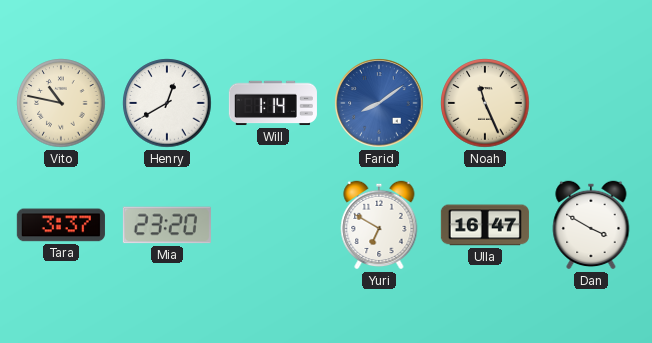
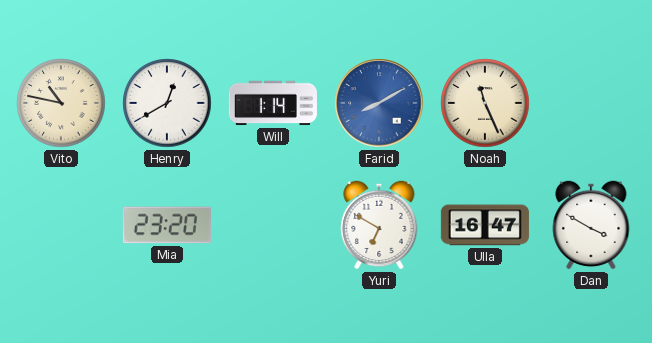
Farid: 8:09 -> 8:10
Tara: 3:37 -> none
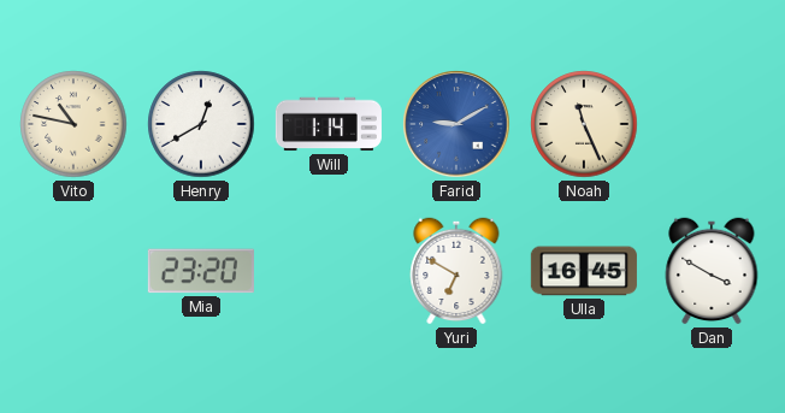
Farid: 8:10 -> 9:10
Ulla: 16:47 -> 16:45
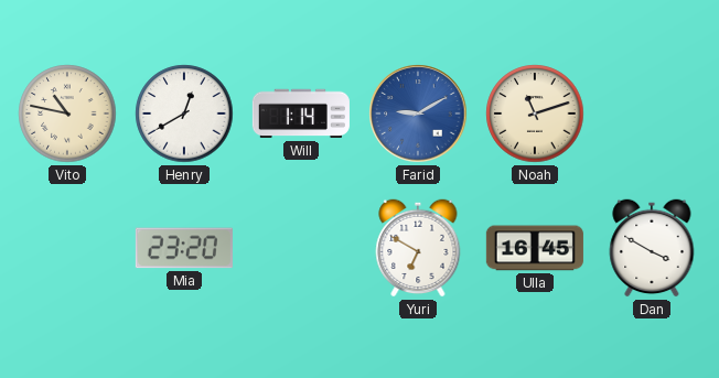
Noah: 11:26 -> 11:12
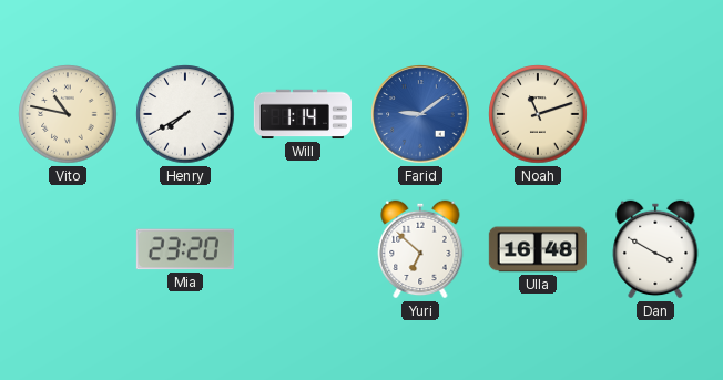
Henry: 12:40 -> 7:40
Farid: 9:10 -> 9:09
Yuri: 6:50 -> 6:52
Ulla: 16:45 -> 16:48
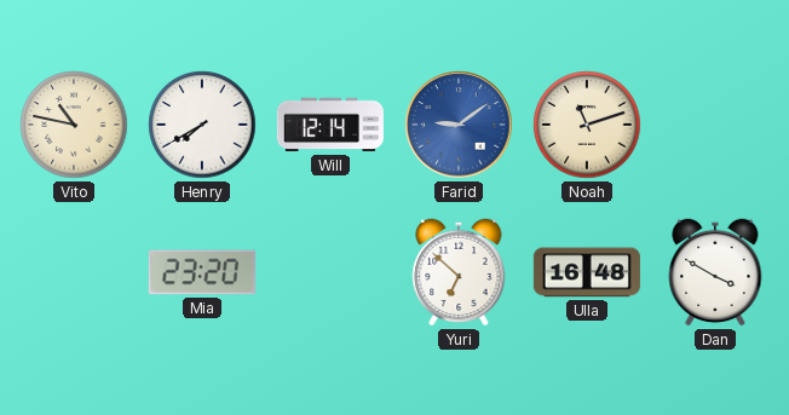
Will: 1:14 -> 12:14
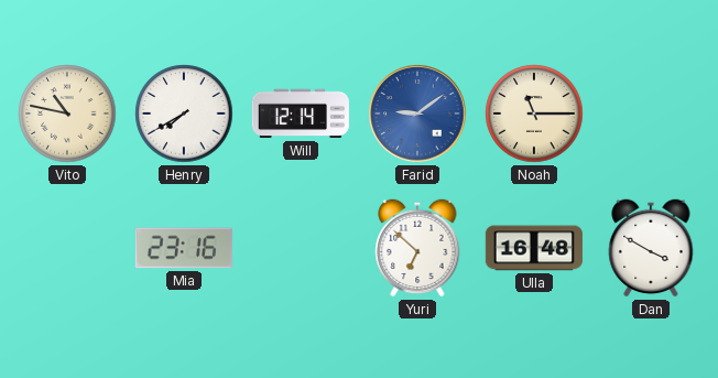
Noah: 11:12 -> 11:15
Mia: 23:20 -> 23:16
